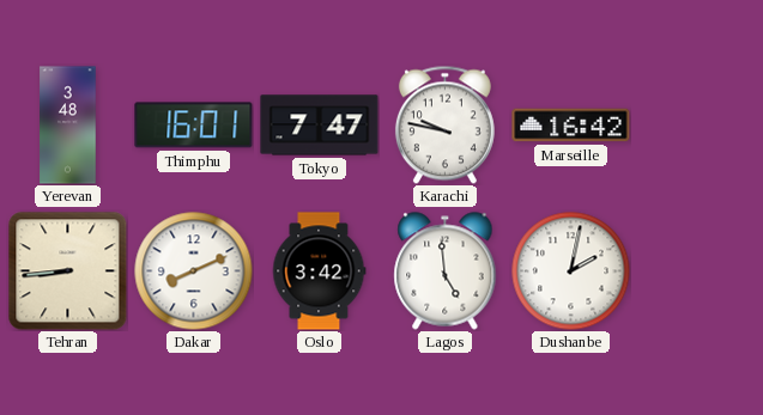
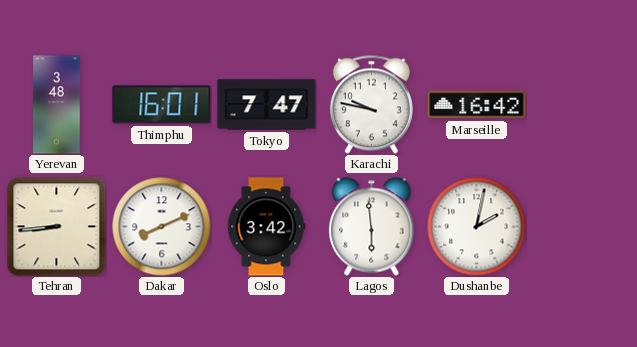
Lagos: 4:59 -> 5:59
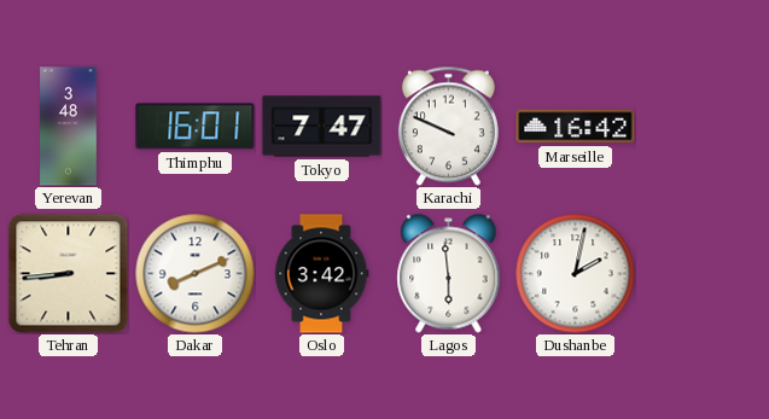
Karachi: 9:47 -> 9:49
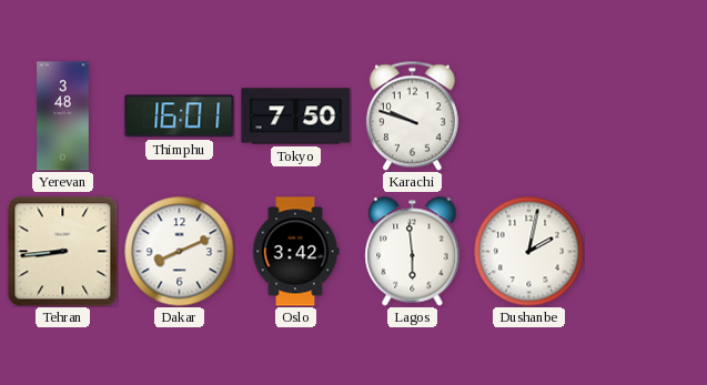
Tokyo: 7:47 -> 7:50
Karachi: 9:49 -> 9:48
Marseille: 16:42 -> none
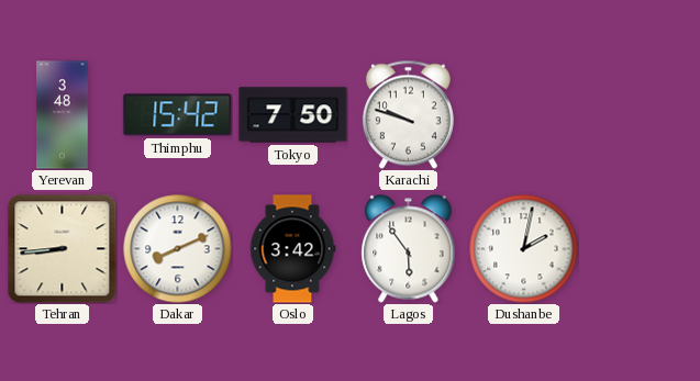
Thimphu: 16:01 -> 15:42
Lagos: 5:59 -> 5:54
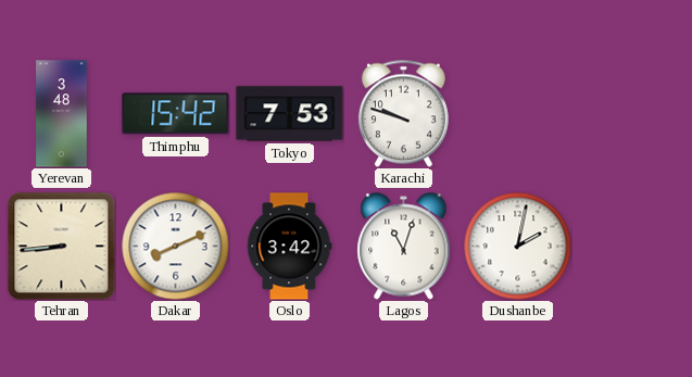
Tokyo: 7:50 -> 7:53
Lagos: 5:54 -> 11:03
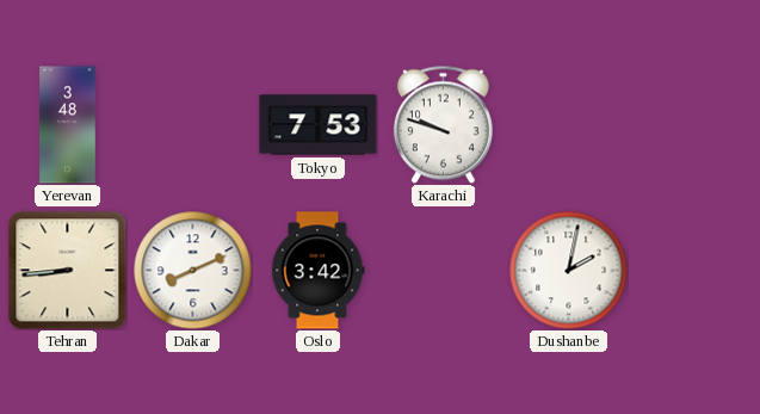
Thimphu: 15:42 -> none
Lagos: 11:03 -> none
